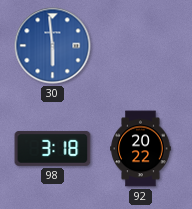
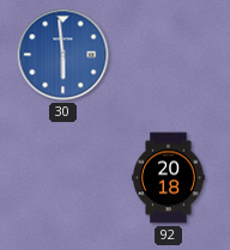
98: 3:18 -> none
92: 20:22 -> 20:18
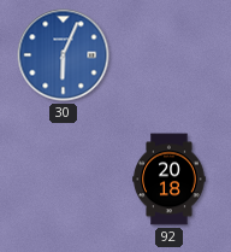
30: 5:59 -> 6:04
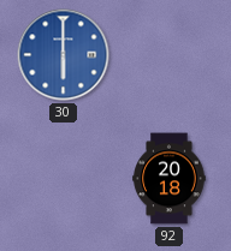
30: 6:04 -> 6:00
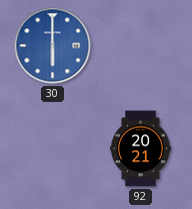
92: 20:18 -> 20:21
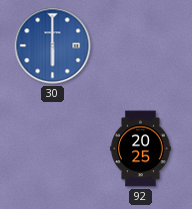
92: 20:21 -> 20:25
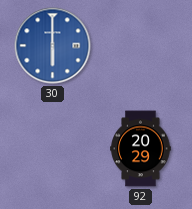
92: 20:25 -> 20:29
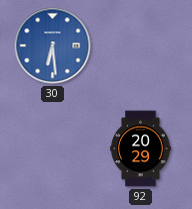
30: 6:00 -> 6:29
